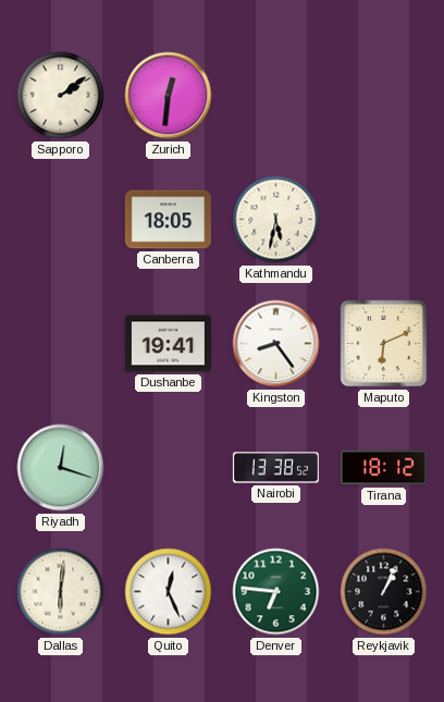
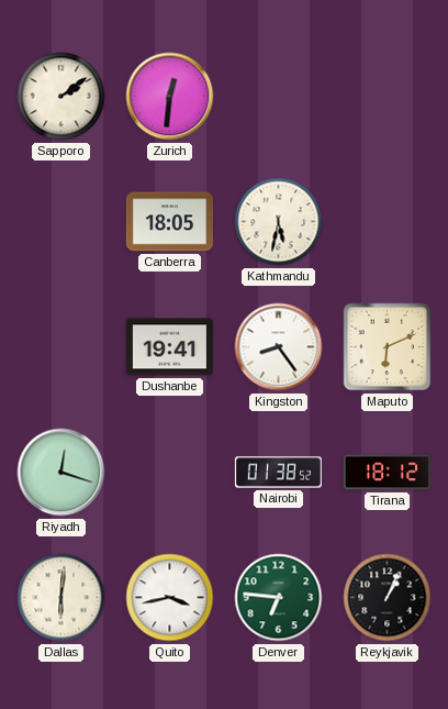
Nairobi: 13:38 -> 01:38
Quito: 12:26 -> 3:43
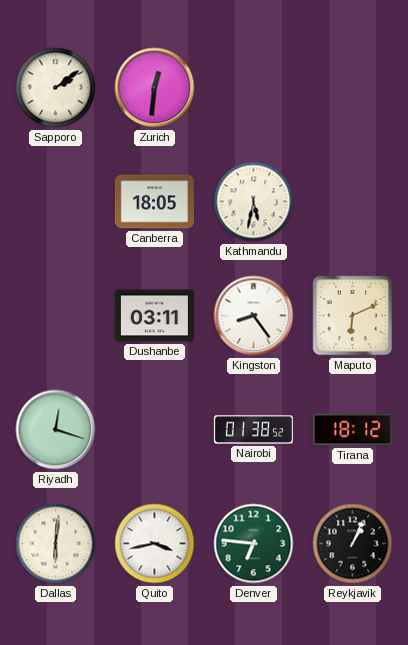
Dushanbe: 19:41 -> 03:11
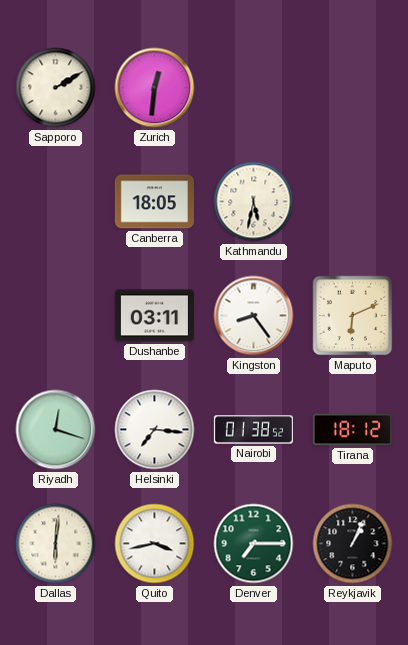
Sapporo: 2:09 -> 2:10
Helsinki: none -> 7:16
Denver: 6:46 -> 7:15
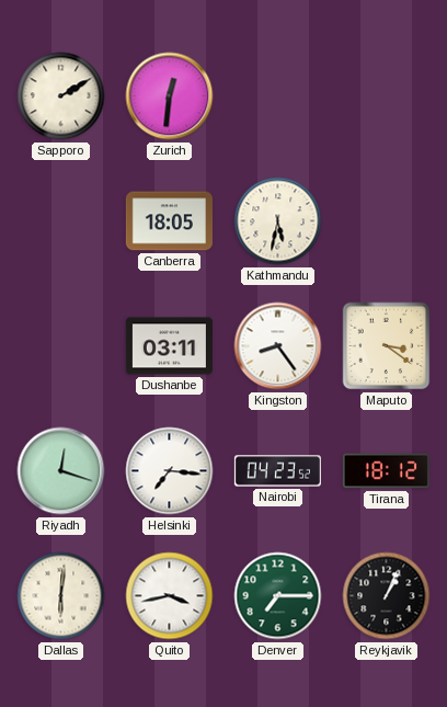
Maputo: 6:11 -> 3:21
Nairobi: 01:38 -> 04:23
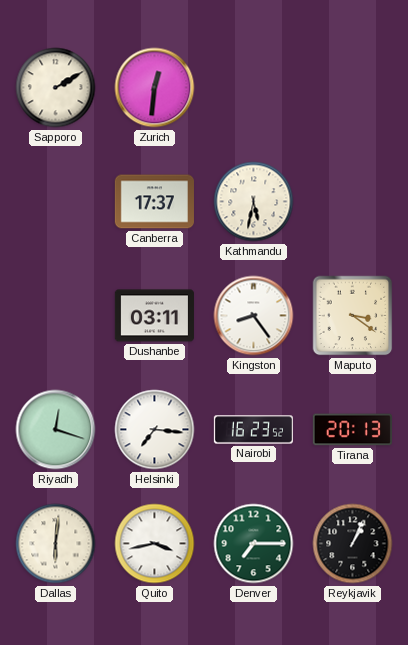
Canberra: 18:05 -> 17:37
Nairobi: 04:23 -> 16:23
Tirana: 18:12 -> 20:13
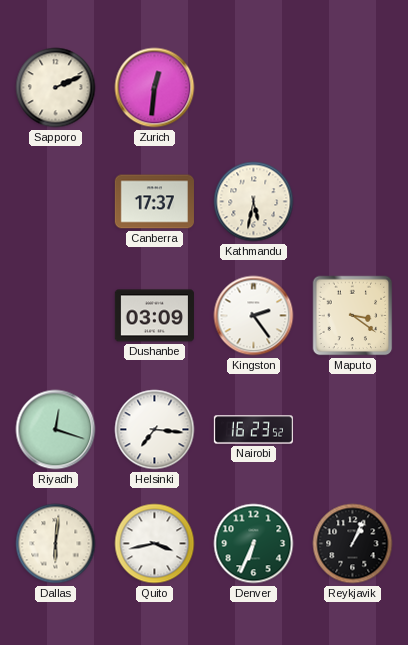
Sapporo: 2:10 -> 2:11
Dushanbe: 03:11 -> 03:09
Kingston: 8:24 -> 2:24
Tirana: 20:13 -> none
Denver: 7:15 -> 6:34
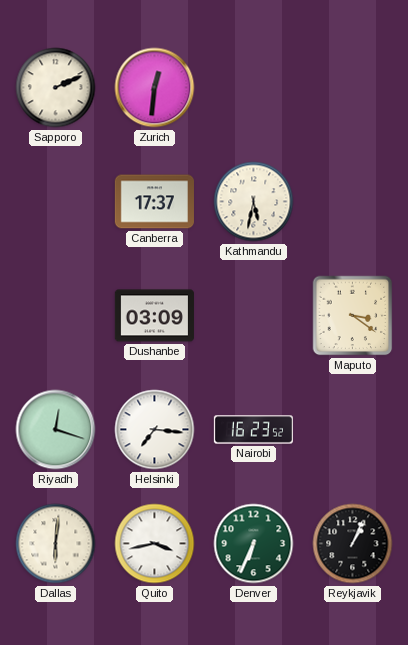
Kingston: 2:24 -> none
